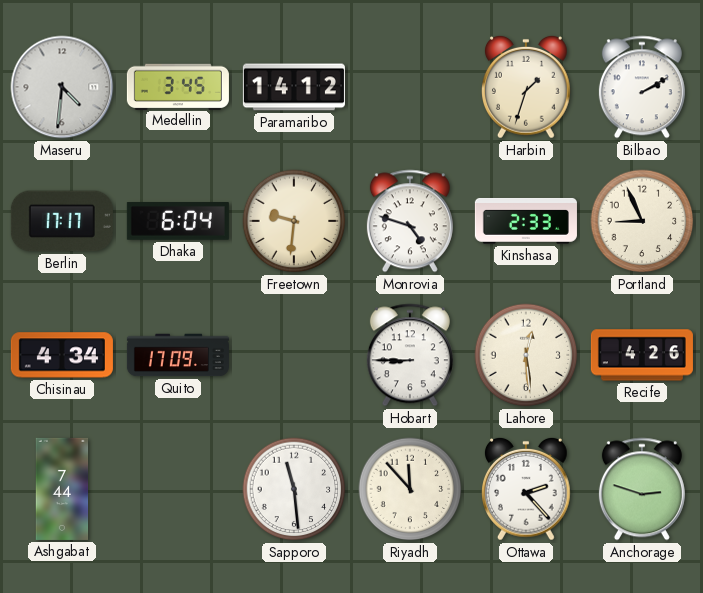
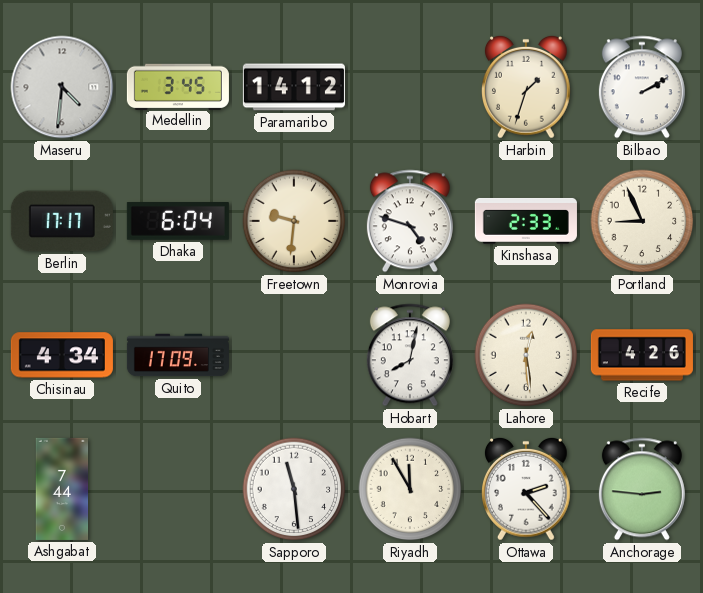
Hobart: 8:45 -> 8:02
Riyadh: 11:53 -> 11:55
Anchorage: 2:48 -> 2:46
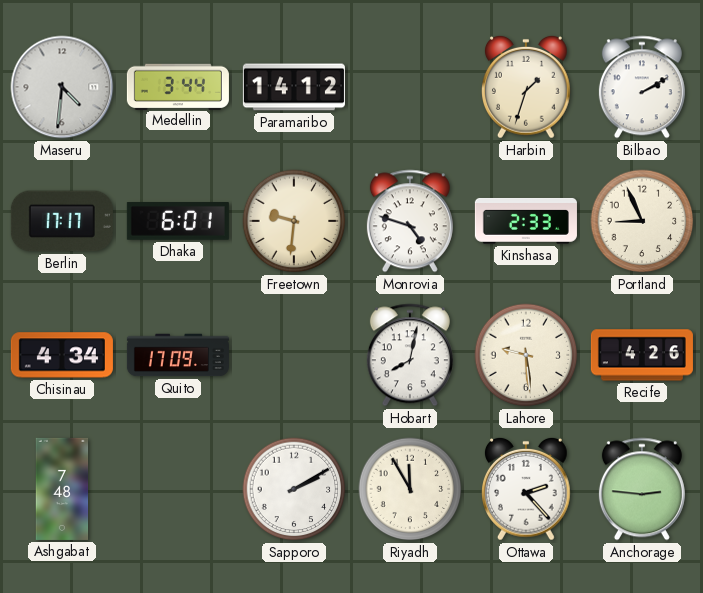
Medellin: 3:45 -> 3:44
Dhaka: 6:04 -> 6:01
Lahore: 12:29 -> 9:29
Ashgabat: 7:44 -> 7:48
Sapporo: 11:29 -> 2:10
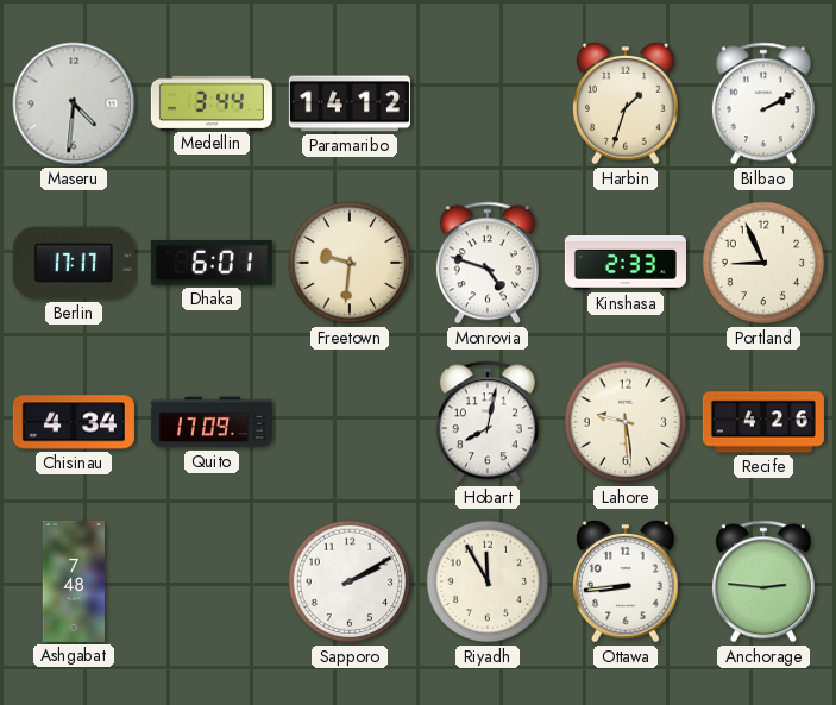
Ottawa: 2:23 -> 8:44
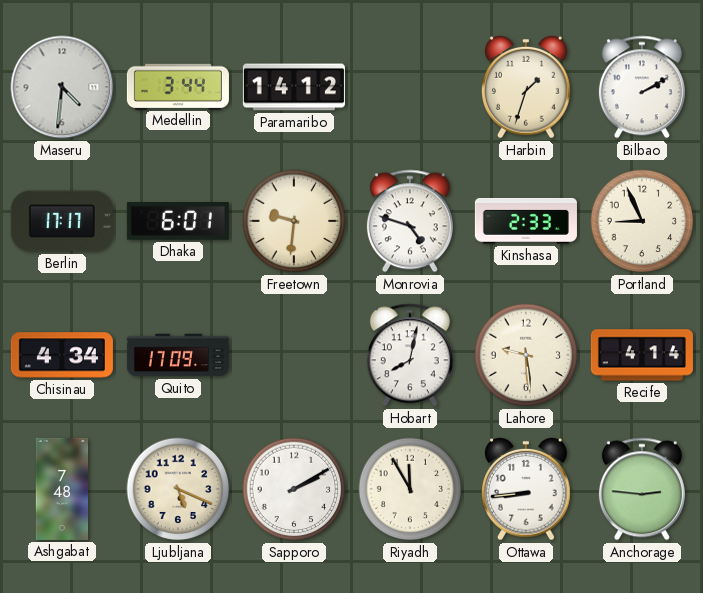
Recife: 4:26 -> 4:14
Ljubljana: none -> 5:19
